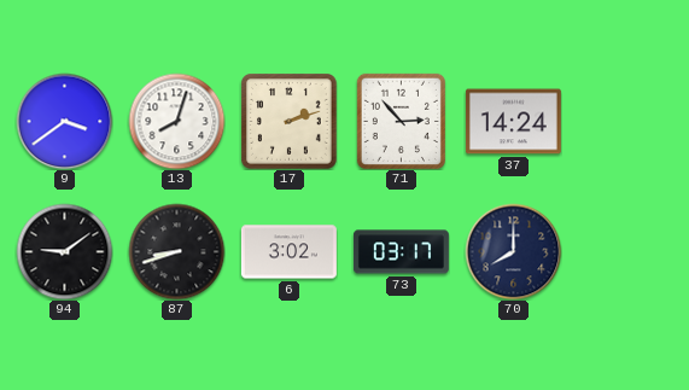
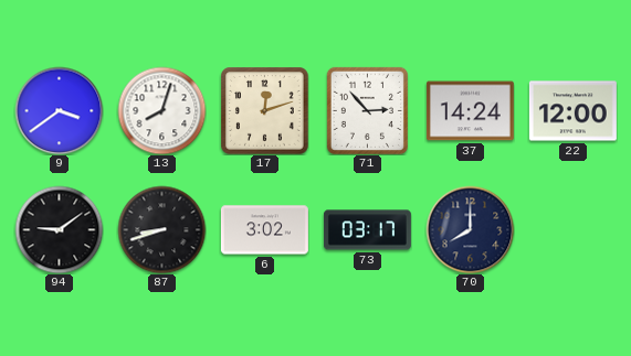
17: 2:12 -> 12:12
22: none -> 12:00
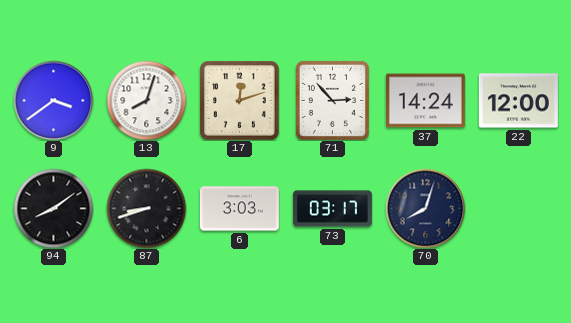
94: 9:09 -> 8:09
6: 3:02 -> 3:03
70: 8:00 -> 8:03
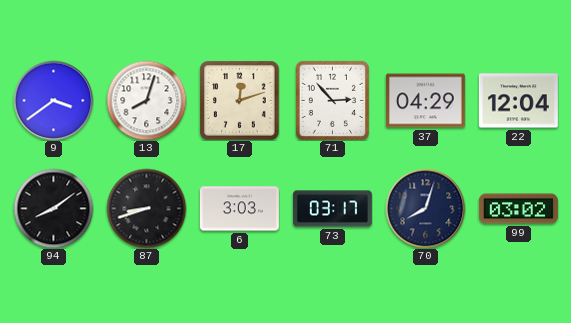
37: 14:24 -> 04:29
22: 12:00 -> 12:04
99: none -> 03:02
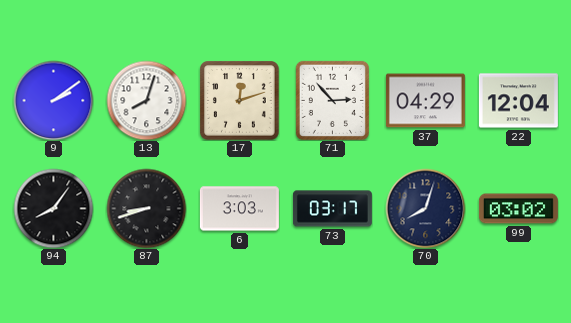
9: 3:39 -> 2:09
94: 8:09 -> 8:06
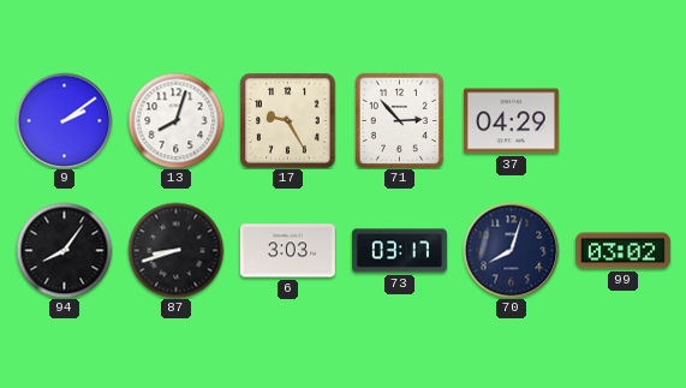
17: 12:12 -> 9:25
22: 12:04 -> none
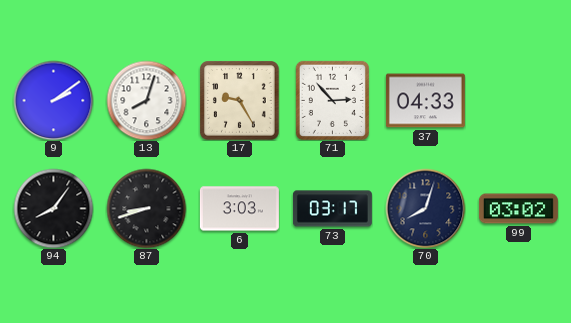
37: 04:29 -> 04:33
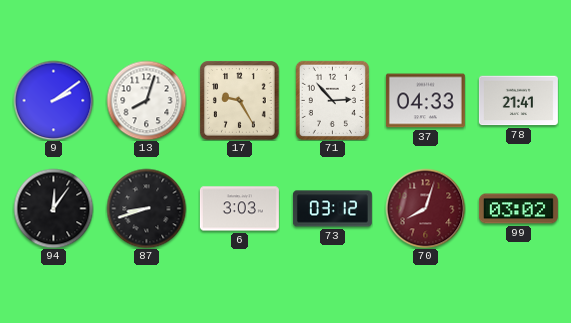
78: none -> 21:41
94: 8:06 -> 12:06
73: 03:17 -> 03:12
70 dial: navy -> burgundy
